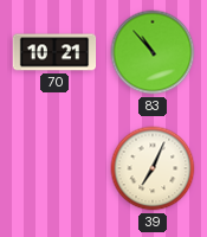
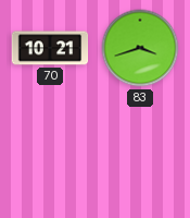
83: 10:53 -> 3:42
39: 7:04 -> none
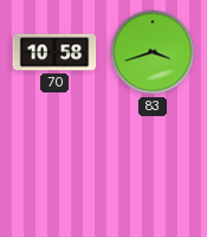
70: 10:21 -> 10:58
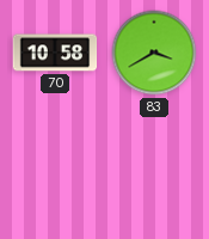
83: 3:42 -> 3:40
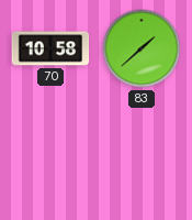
83: 3:40 -> 1:38
